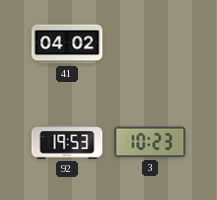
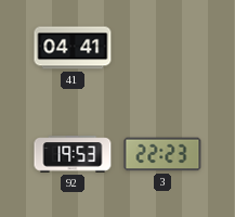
41: 04:02 -> 04:41
3: 10:23 -> 22:23
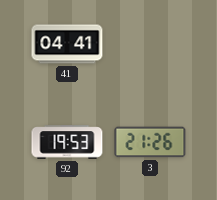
3: 22:23 -> 21:26
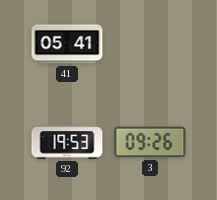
41: 04:41 -> 05:41
3: 21:26 -> 09:26
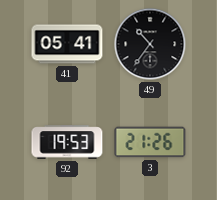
49: none -> 10:36
3: 09:26 -> 21:26
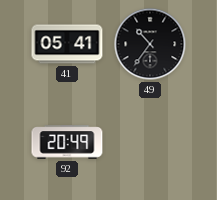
92: 19:53 -> 20:49
3: 21:26 -> none
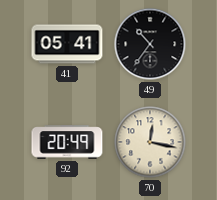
70: none -> 12:17
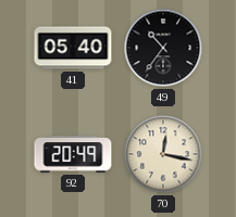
41: 05:41 -> 05:40
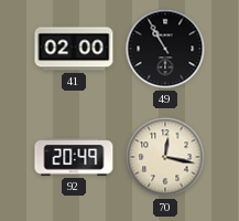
41: 05:40 -> 02:00
49: 10:36 -> 10:55
